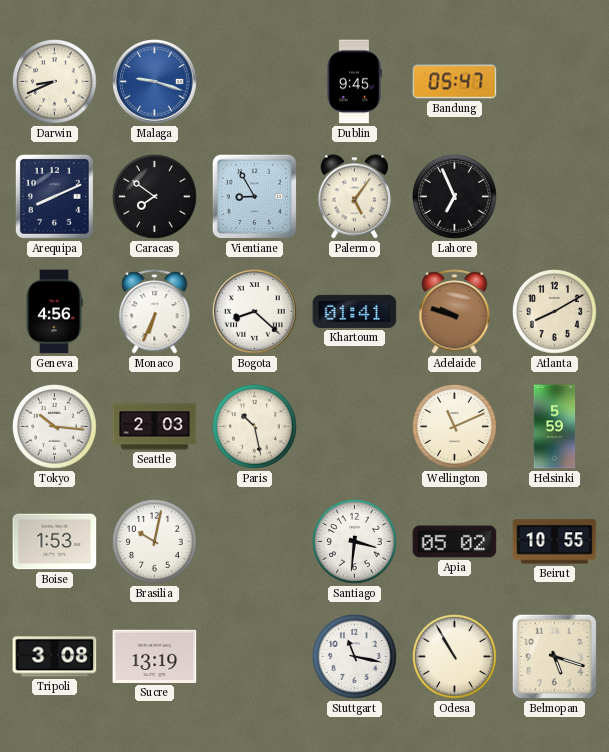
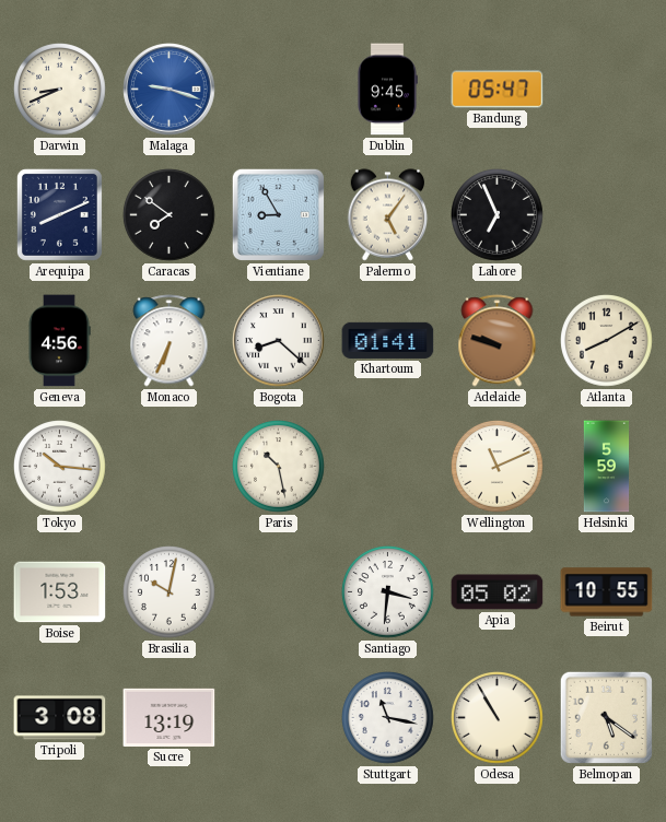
Seattle: 2:03 -> none
Belmopan: 5:18 -> 5:21
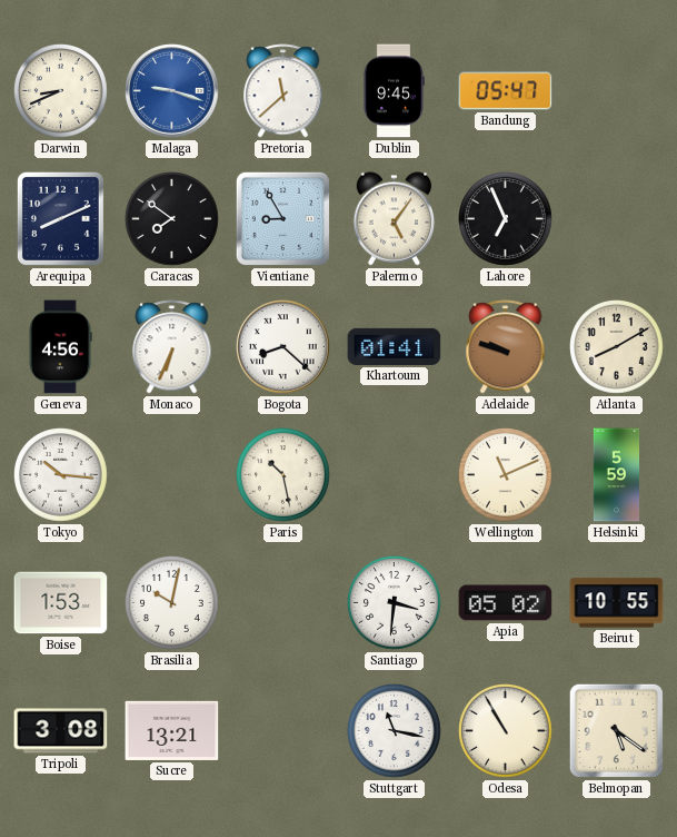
Pretoria: none -> 11:38
Sucre: 13:19 -> 13:21
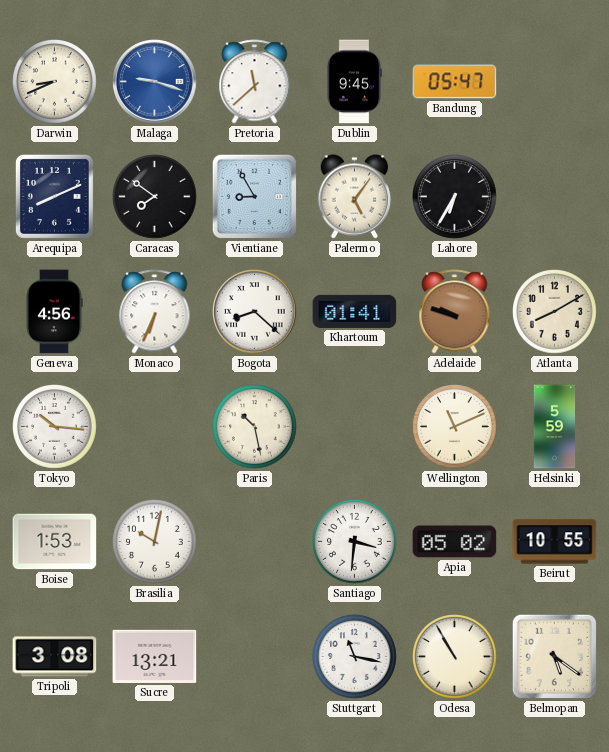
Lahore: 6:56 -> 6:35
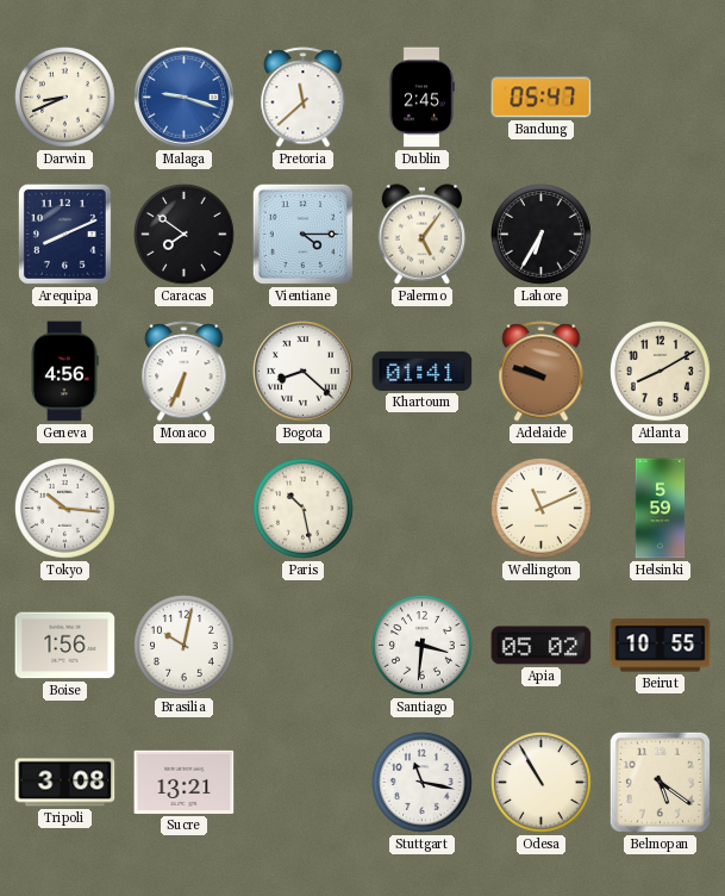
Dublin: 9:45 -> 2:45
Vientiane: 8:55 -> 4:15
Boise: 1:53 -> 1:56
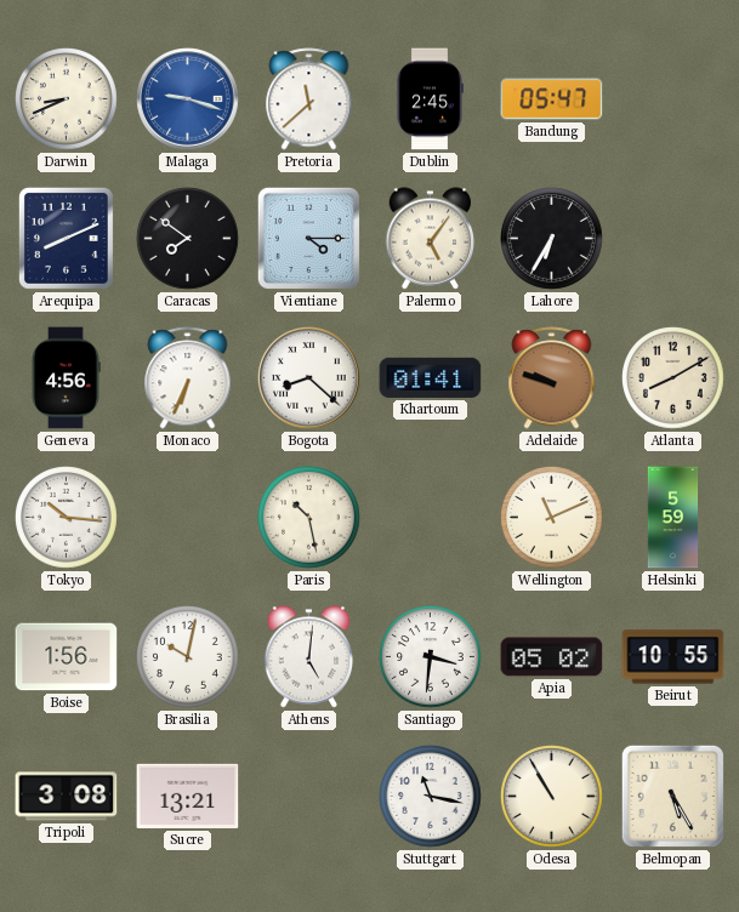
Athens: none -> 5:01
Belmopan: 5:21 -> 5:25
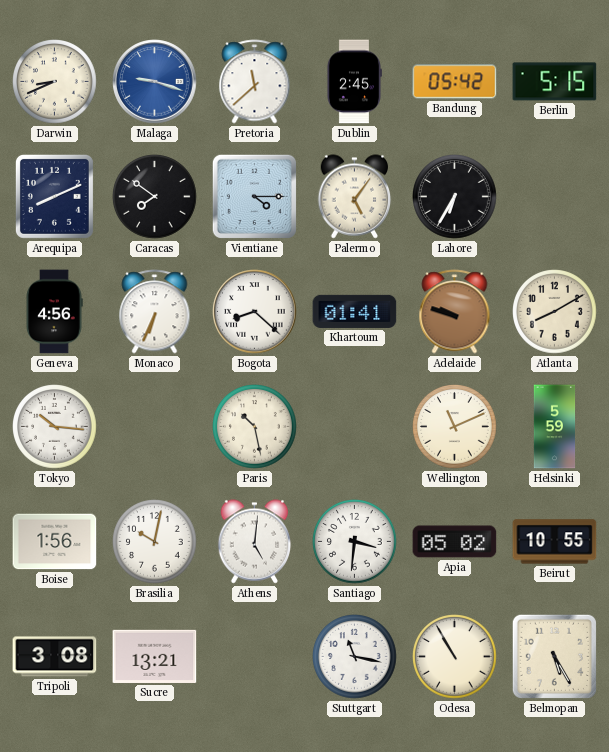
Bandung: 05:47 -> 05:42
Berlin: none -> 5:15
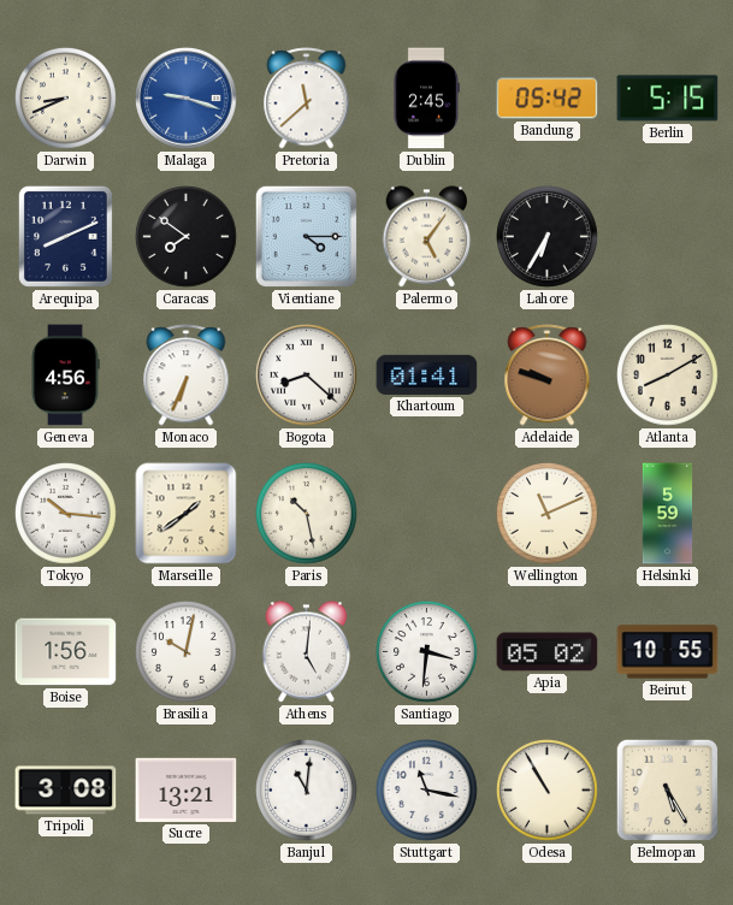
Marseille: none -> 1:39
Banjul: none -> 11:01
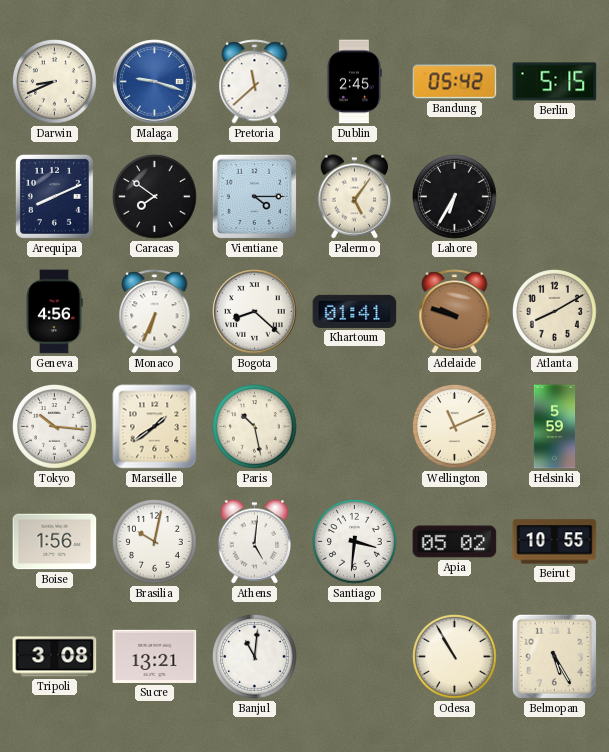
Stuttgart: 11:17 -> none
